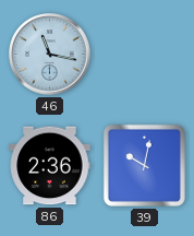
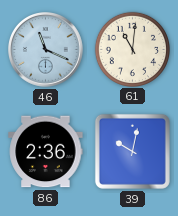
46: 11:17 -> 11:19
61: none -> 11:01
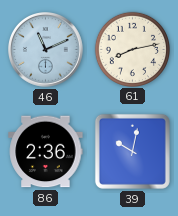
46: 11:19 -> 11:11
61: 11:01 -> 8:13
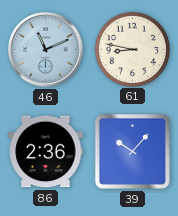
61: 8:13 -> 8:47
39: 10:02 -> 10:07
